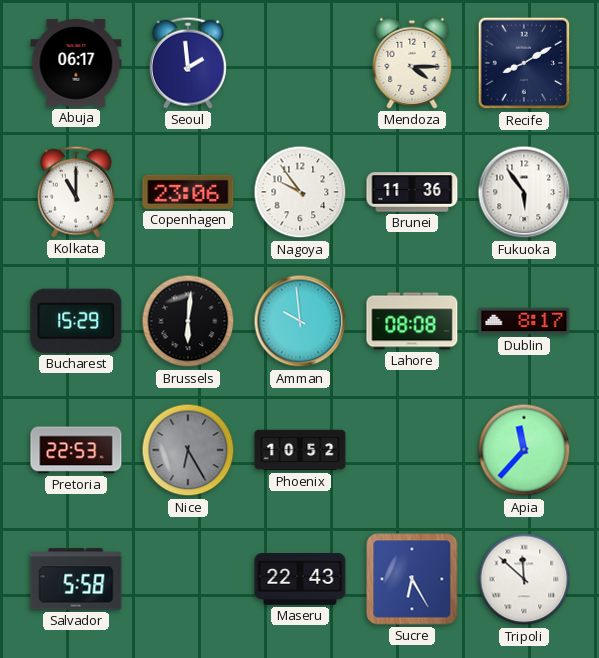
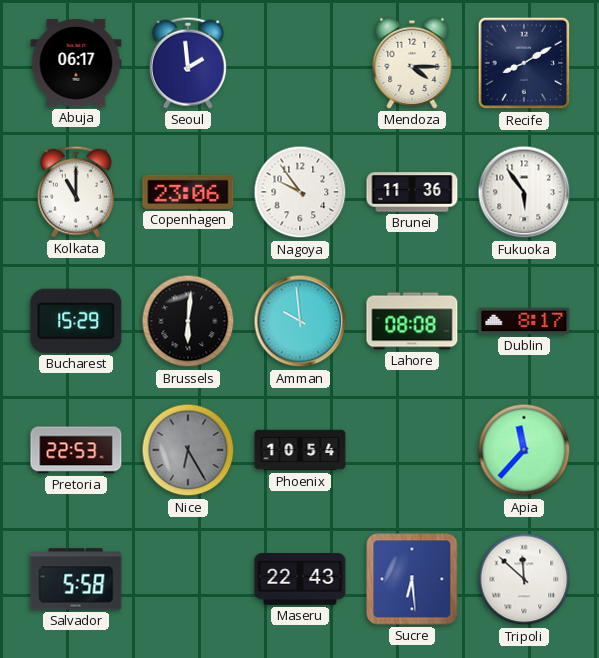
Phoenix: 10:52 -> 10:54
Sucre: 6:25 -> 6:29
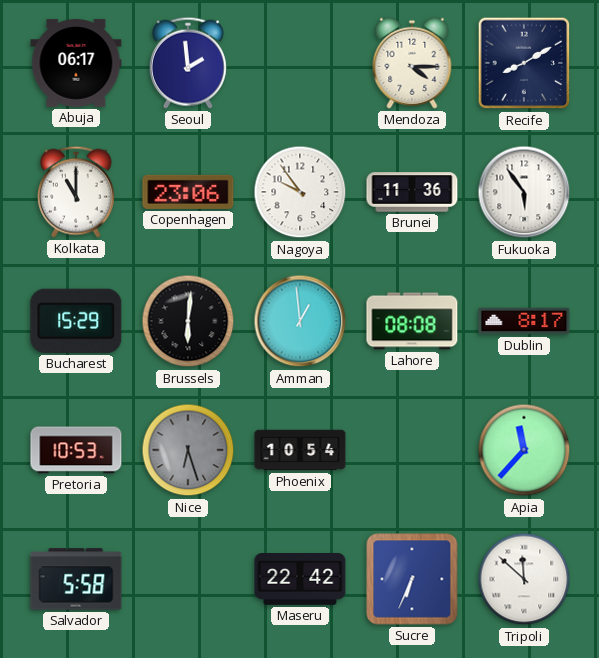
Amman: 9:59 -> 12:59
Pretoria: 22:53 -> 10:53
Nice: 6:25 -> 6:27
Maseru: 22:43 -> 22:42
Sucre: 6:29 -> 6:34
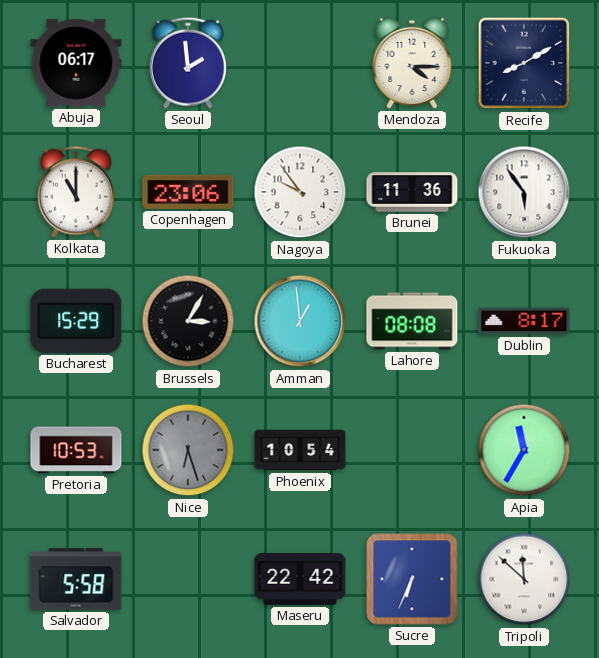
Brussels: 6:01 -> 3:05
Apia: 11:37 -> 11:35
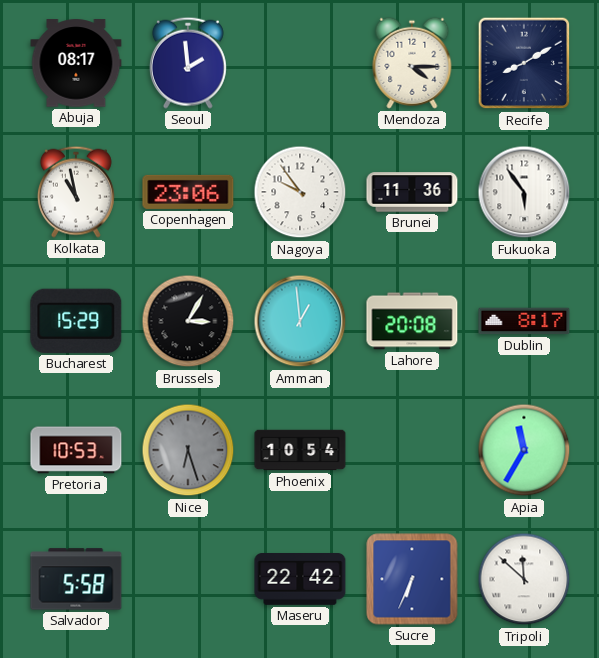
Abuja: 06:17 -> 08:17
Kolkata: 11:00 -> 10:58
Lahore: 08:08 -> 20:08
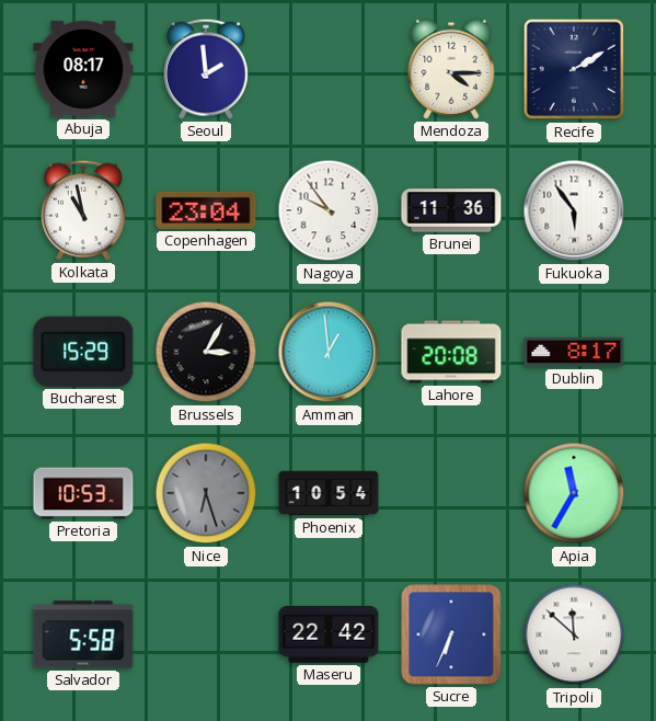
Recife: 8:10 -> 2:10
Copenhagen: 23:06 -> 23:04
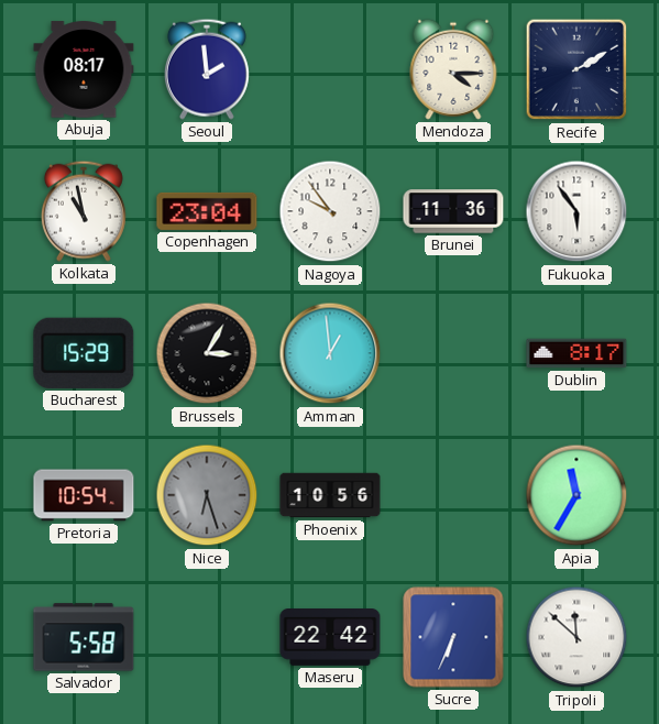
Lahore: 20:08 -> none
Pretoria: 10:53 -> 10:54
Phoenix: 10:54 -> 10:56
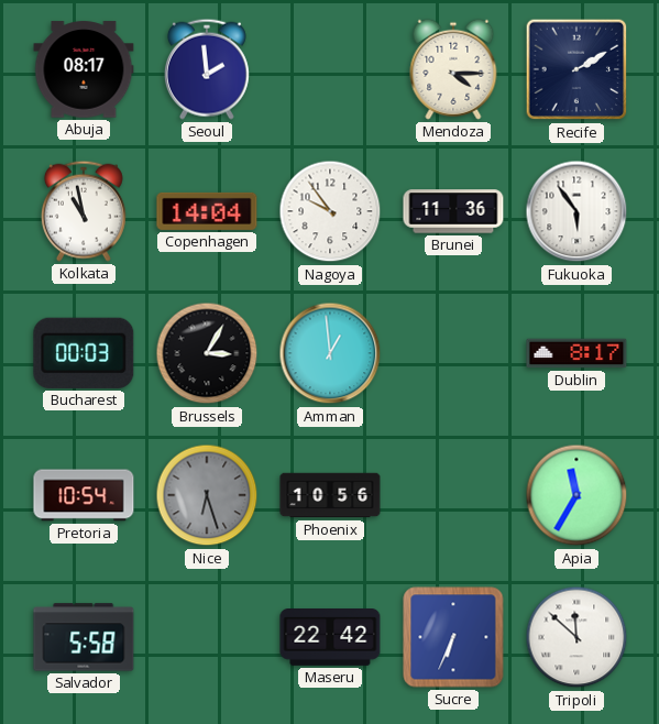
Copenhagen: 23:04 -> 14:04
Bucharest: 15:29 -> 00:03
